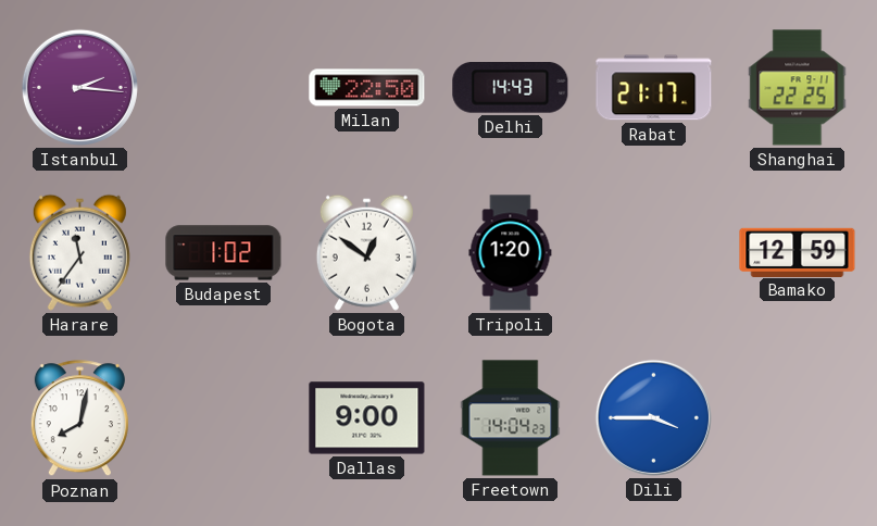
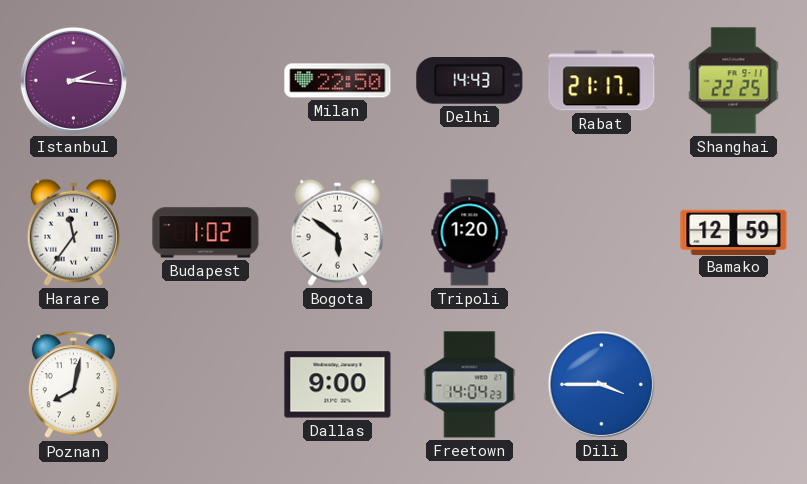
Bogota: 12:51 -> 5:51
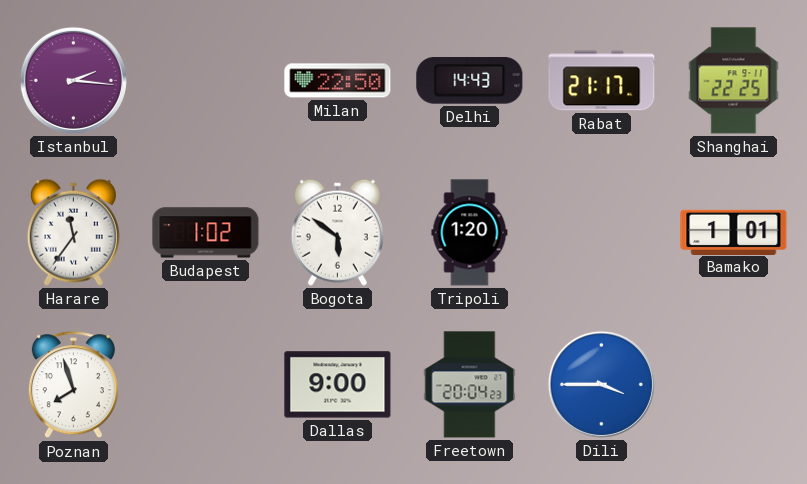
Bamako: 12:59 -> 1:01
Poznan: 8:02 -> 7:57
Freetown: 14:04 -> 20:04
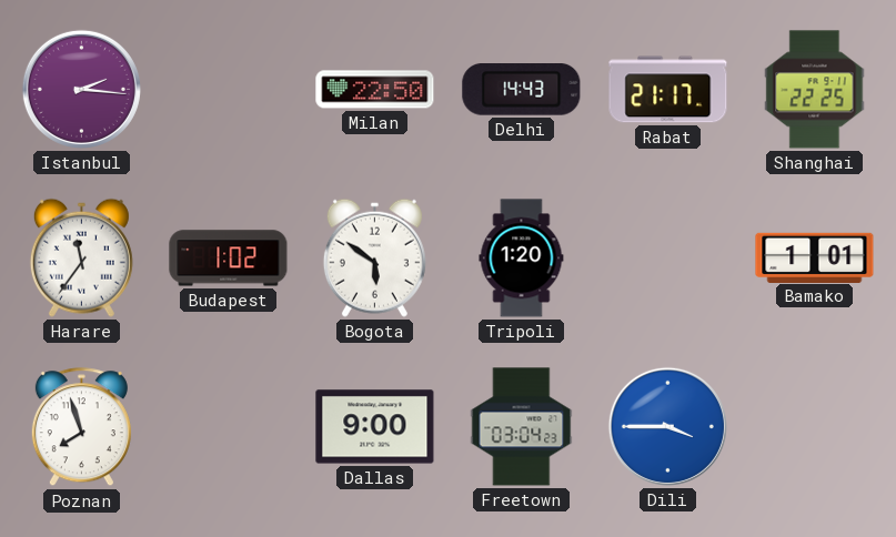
Freetown: 20:04 -> 03:04
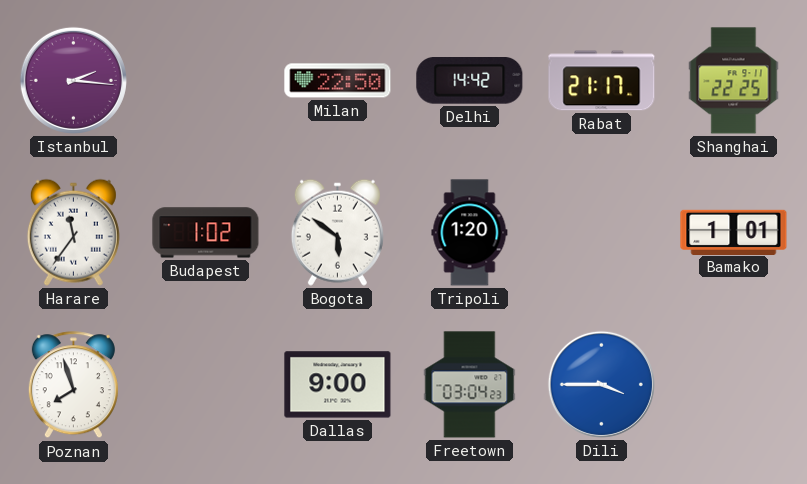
Delhi: 14:43 -> 14:42
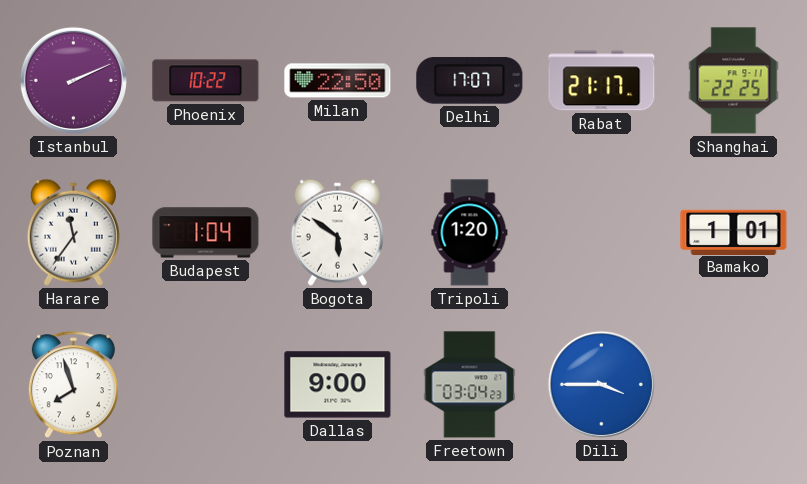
Istanbul: 2:16 -> 2:11
Phoenix: none -> 10:22
Delhi: 14:42 -> 17:07
Budapest: 1:02 -> 1:04
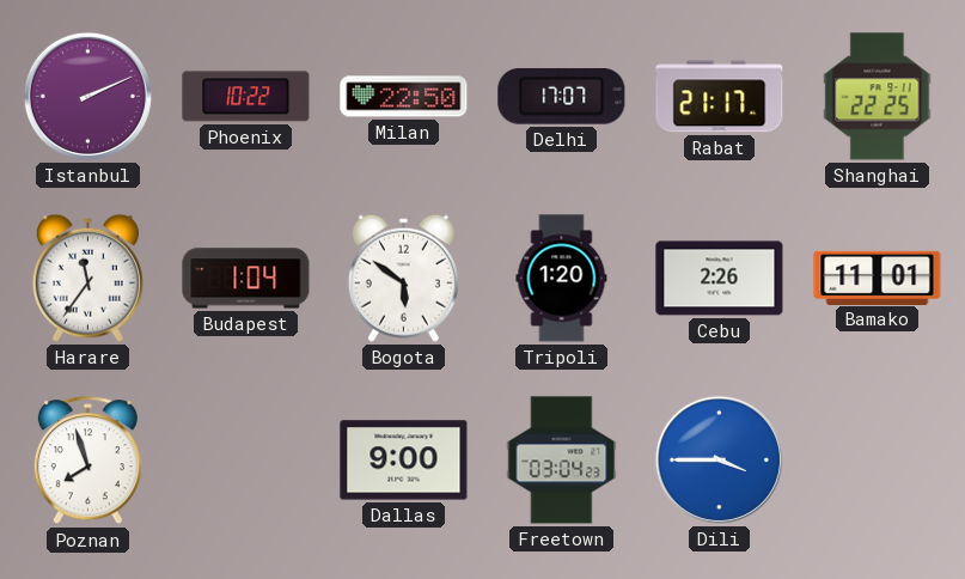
Cebu: none -> 2:26
Bamako: 1:01 -> 11:01
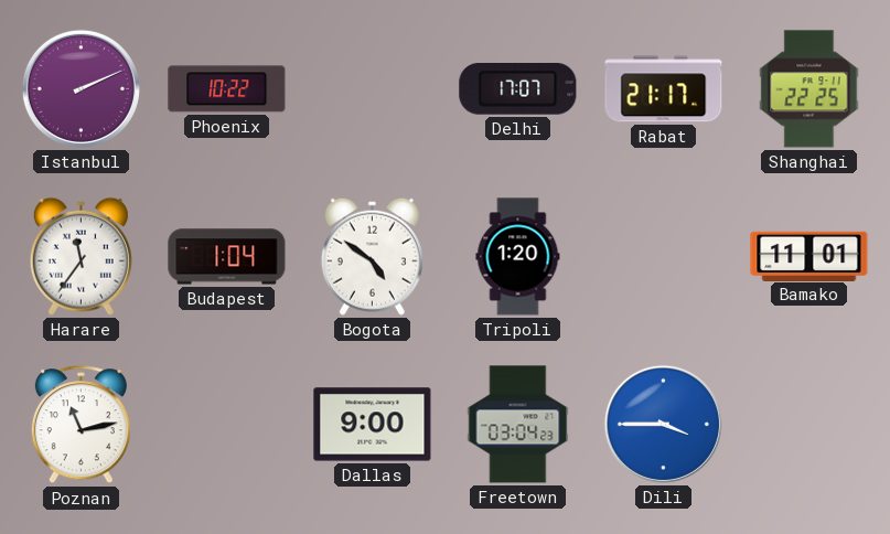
Milan: 22:50 -> none
Bogota: 5:51 -> 4:51
Cebu: 2:26 -> none
Poznan: 7:57 -> 11:13
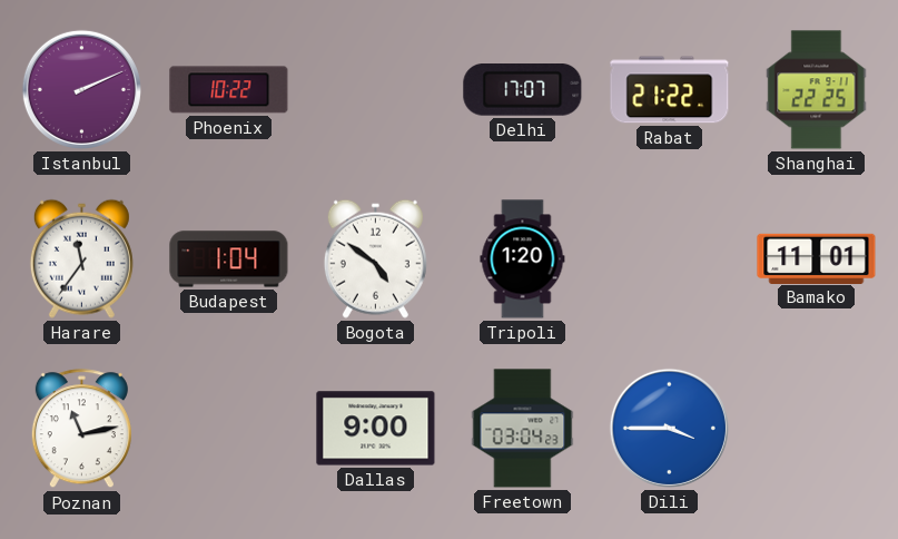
Rabat: 21:17 -> 21:22
